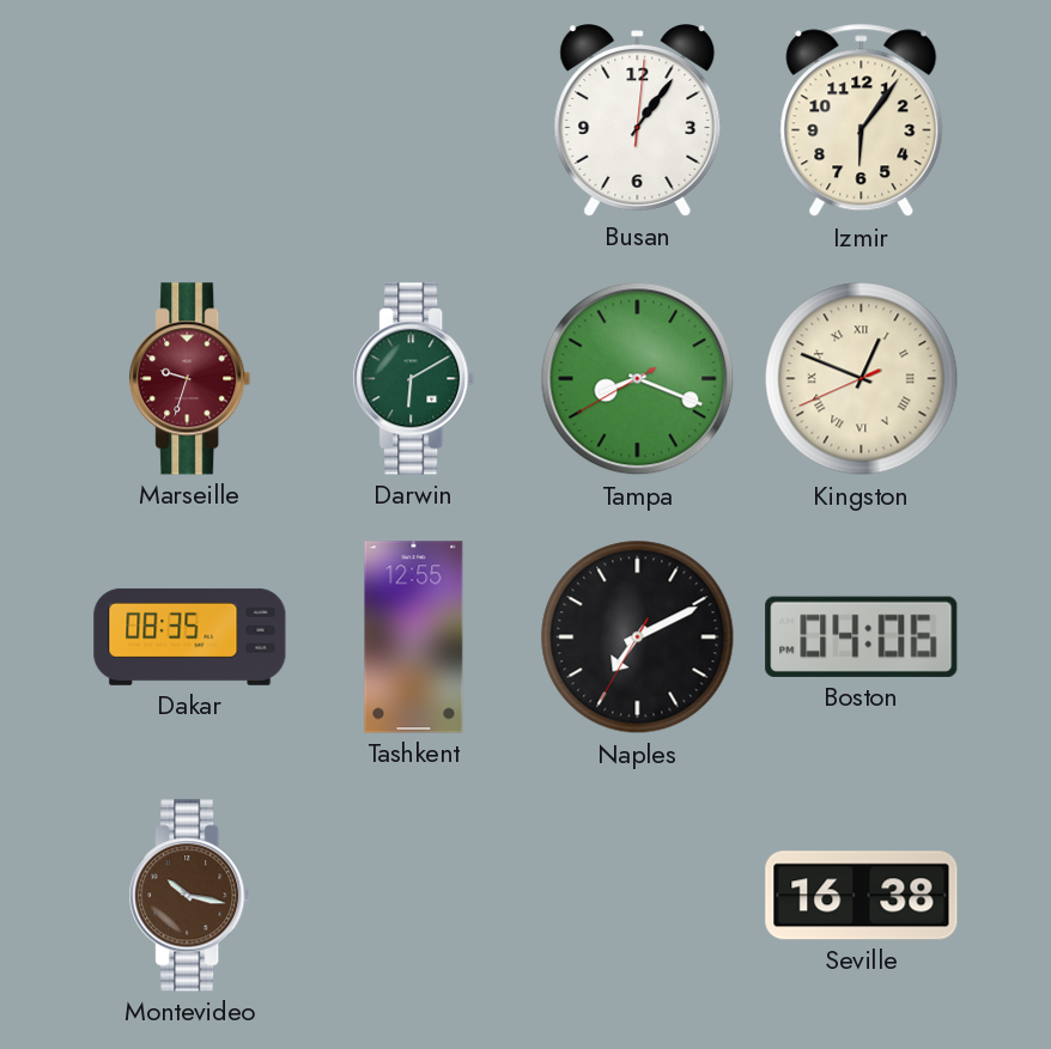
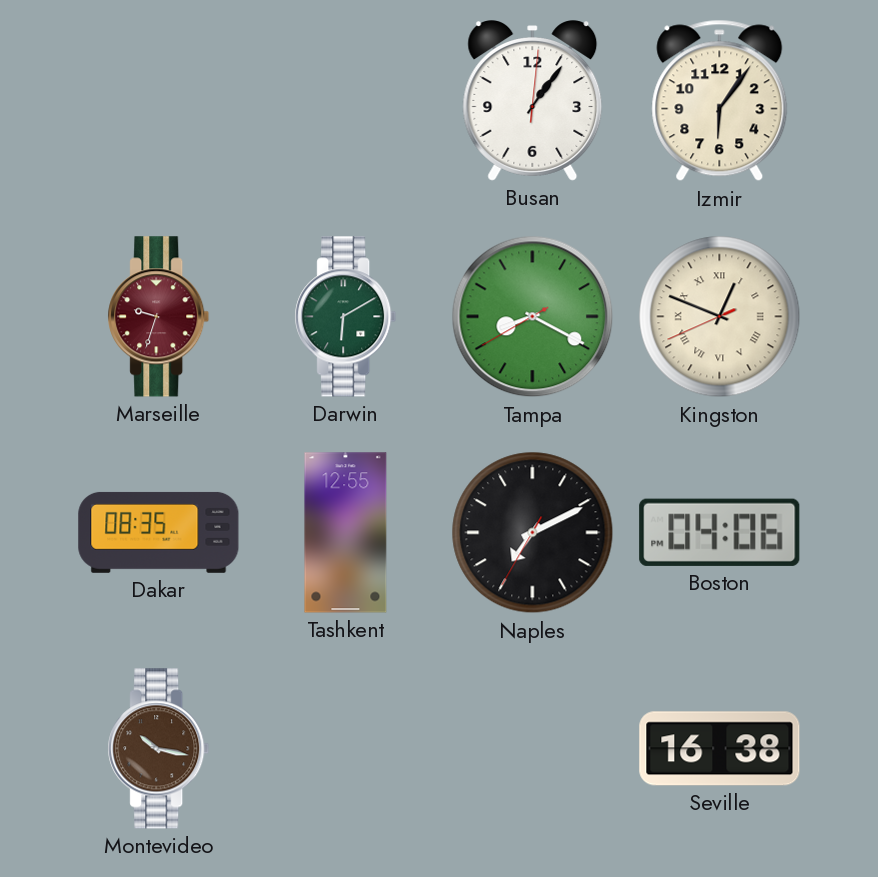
Tampa: 8:18 -> 8:19
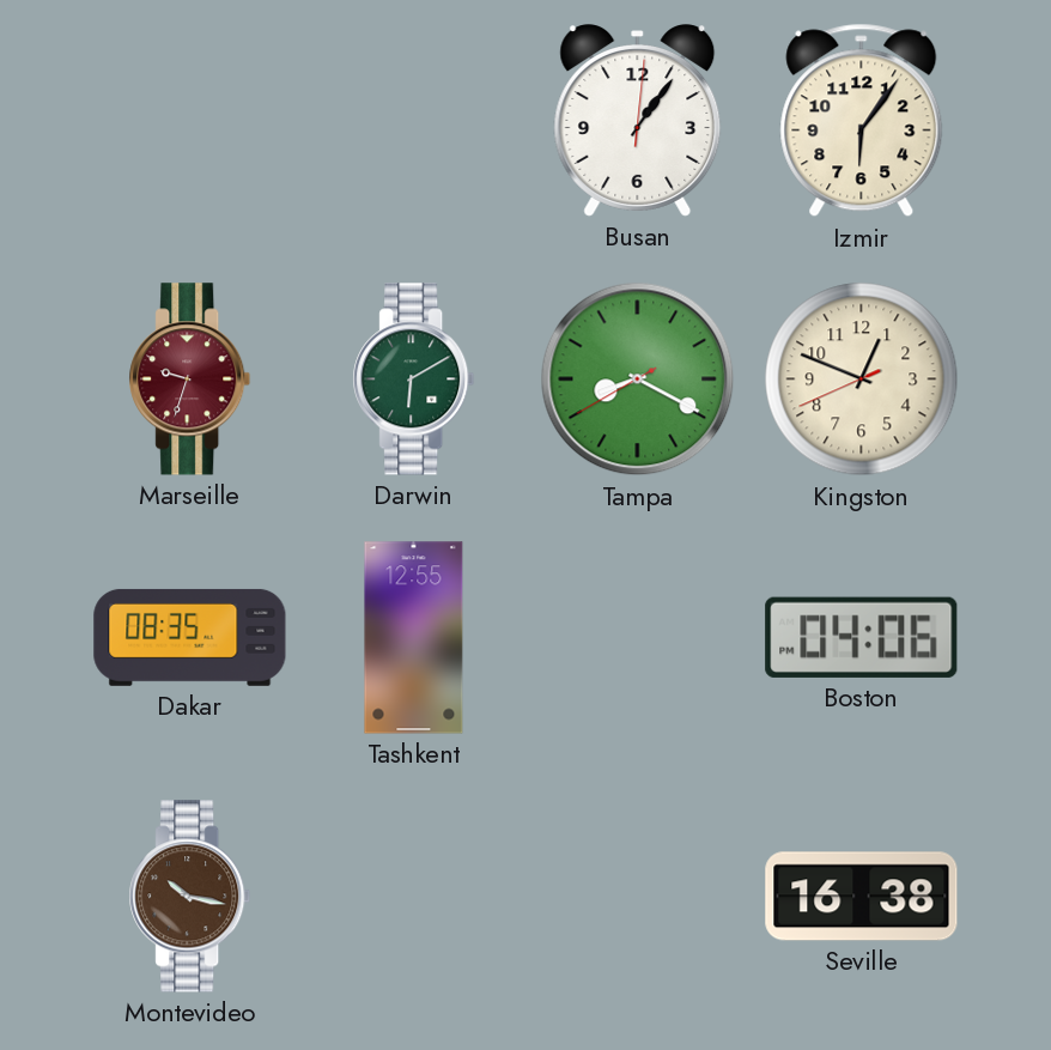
Kingston numerals: Roman -> Arabic
Naples: 7:10 -> none
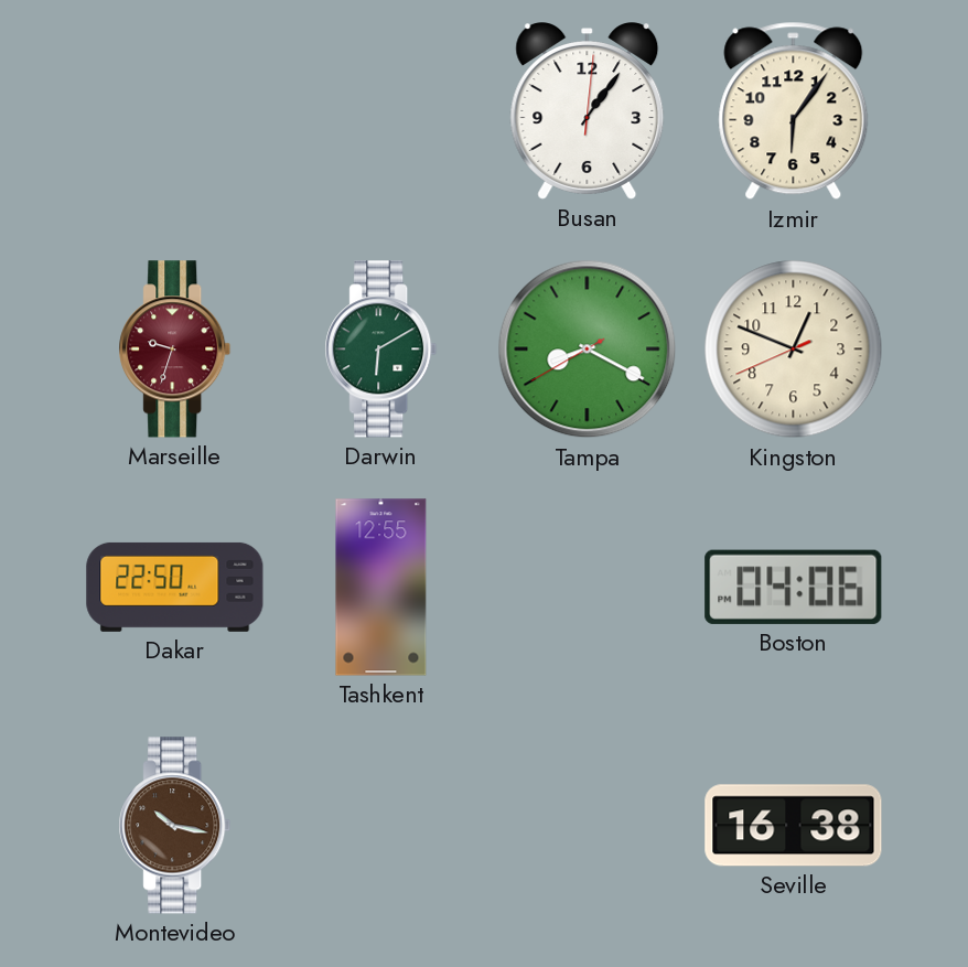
Dakar: 08:35 -> 22:50
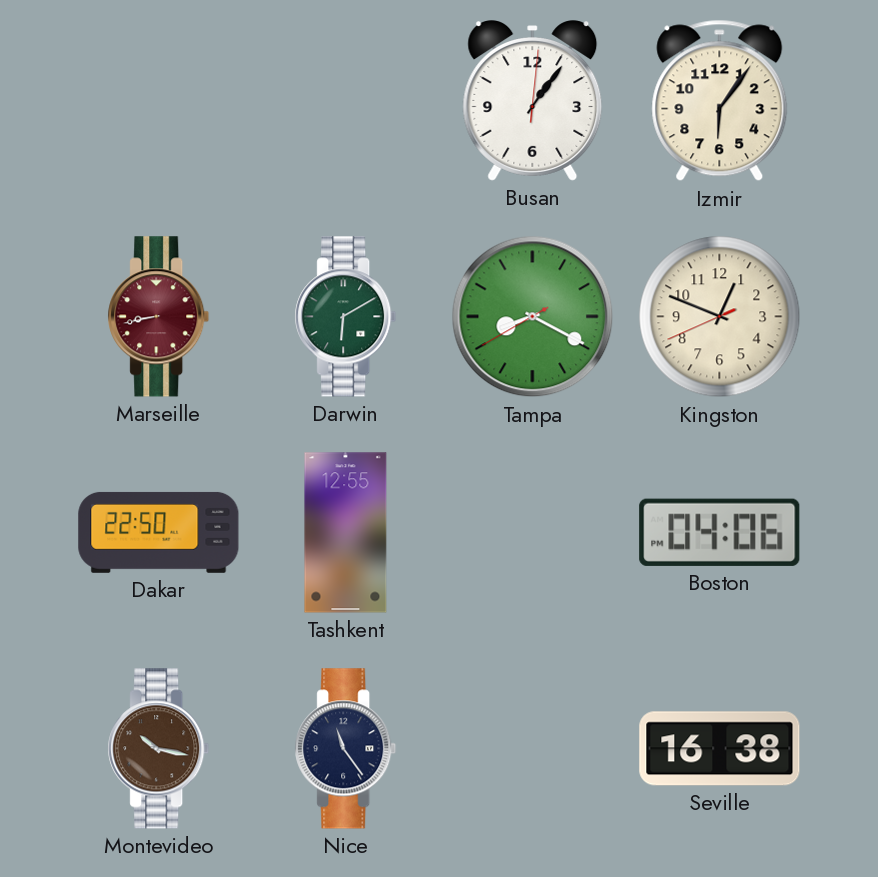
Marseille: 9:33 -> 8:43
Nice: none -> 11:24
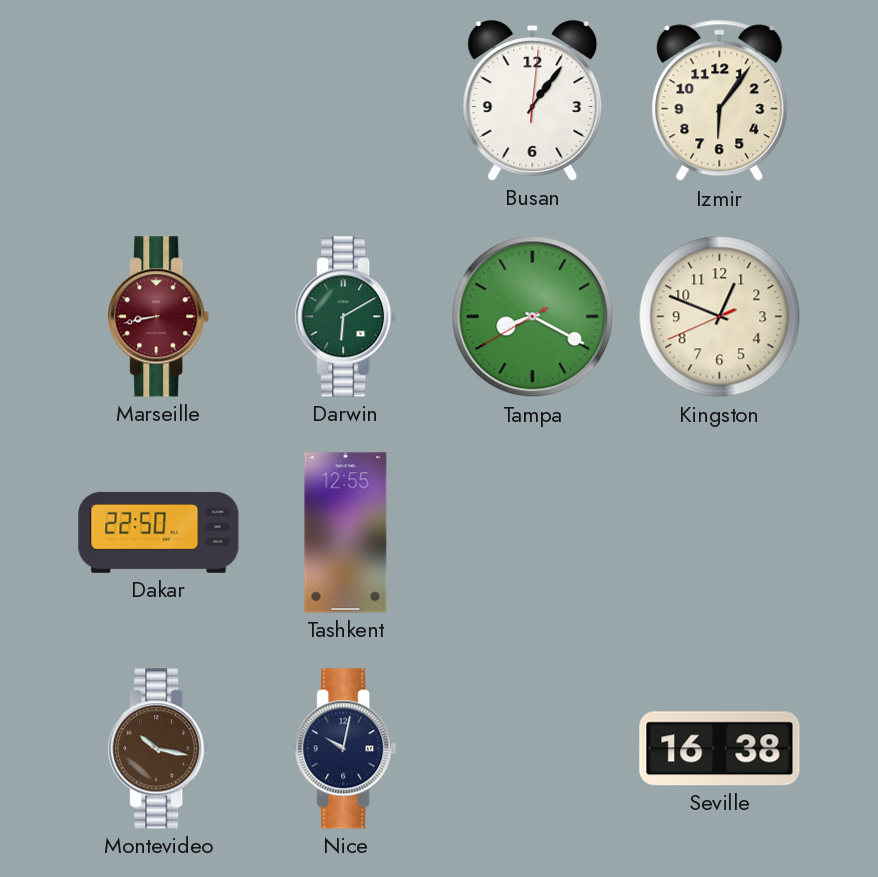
Boston: 04:06 -> none
Nice: 11:24 -> 10:02
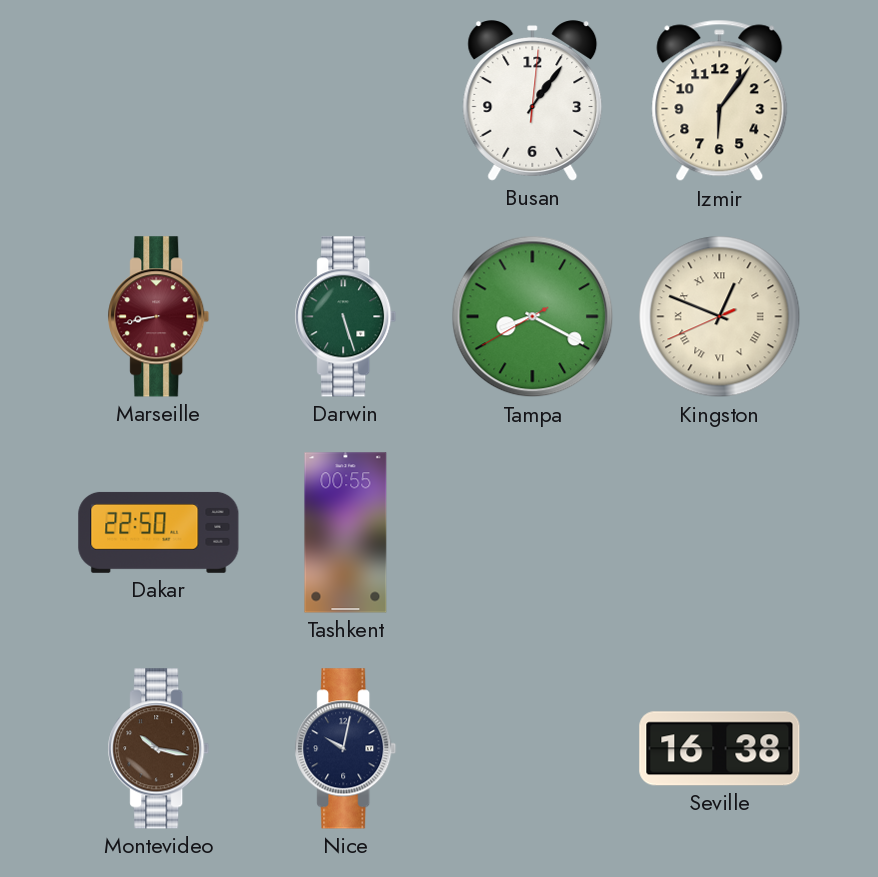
Darwin: 6:10 -> 5:27
Kingston numerals: Arabic -> Roman
Tashkent: 12:55 -> 00:55
